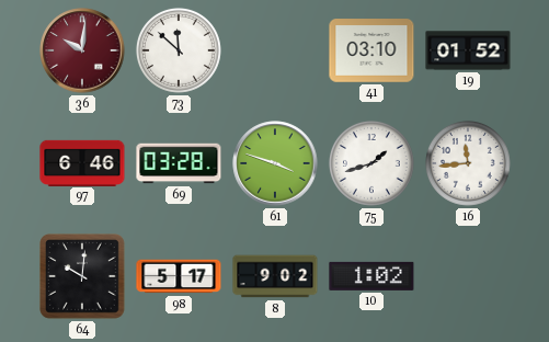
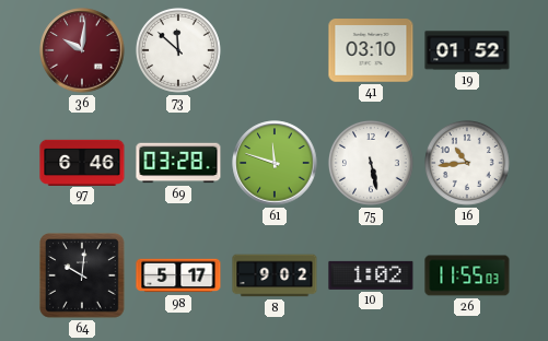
61: 3:48 -> 11:48
75: 1:42 -> 5:28
16: 11:44 -> 10:44
26: none -> 11:55
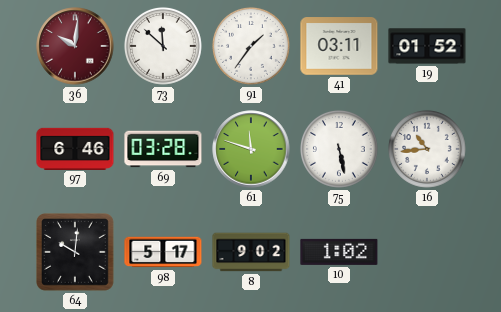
91: none -> 1:36
41: 03:10 -> 03:11
26: 11:55 -> none
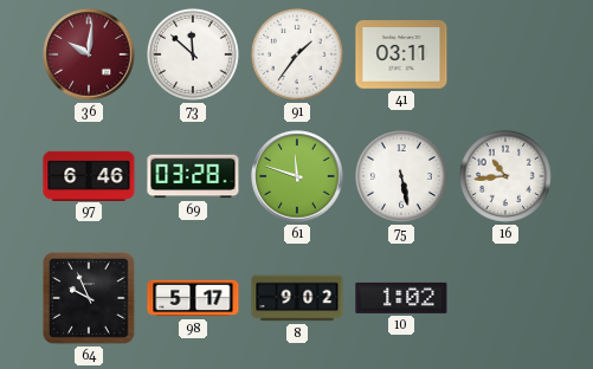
19: 01:52 -> none
64: 10:01 -> 9:56
